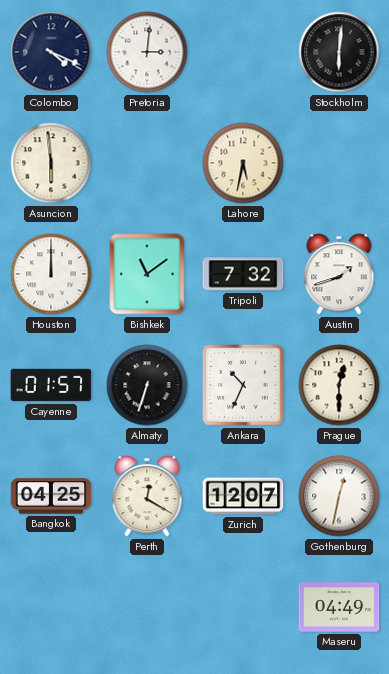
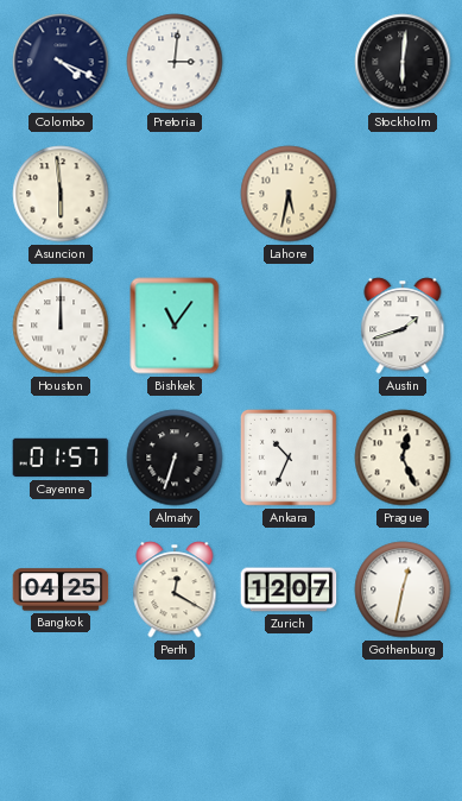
Bishkek: 11:09 -> 11:06
Tripoli: 7:32 -> none
Prague: 12:30 -> 12:26
Maseru: 04:49 -> none
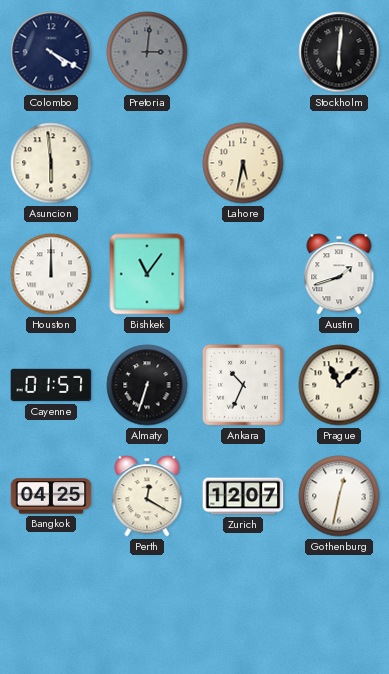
Colombo: 4:19 -> 4:20
Pretoria dial: white -> grey
Prague: 12:26 -> 11:08
